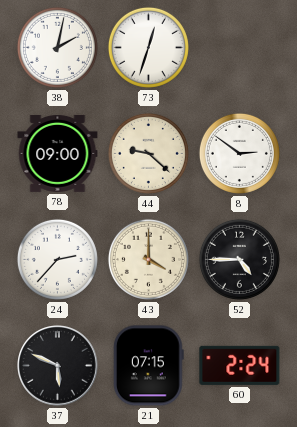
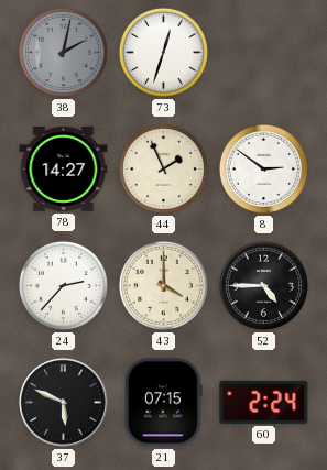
38 dial: white -> grey
78: 09:00 -> 14:27
44: 9:22 -> 1:56
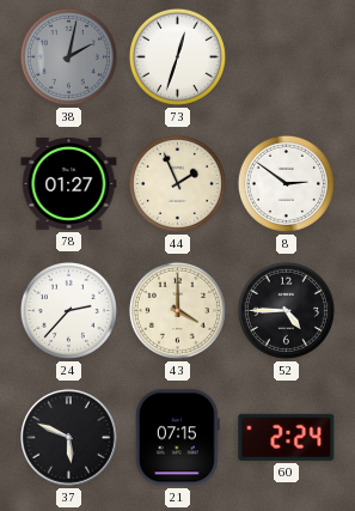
78: 14:27 -> 01:27
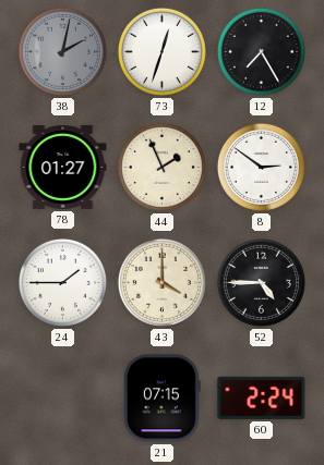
12: none -> 7:25
24: 2:37 -> 1:45
37: 5:49 -> none
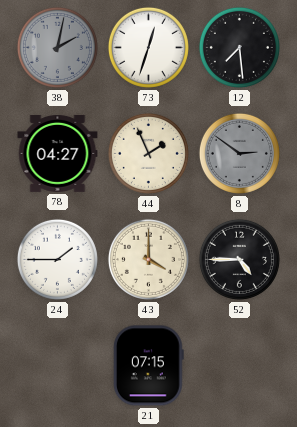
12: 7:25 -> 7:29
78: 01:27 -> 04:27
8 dial: white -> grey
60: 2:24 -> none
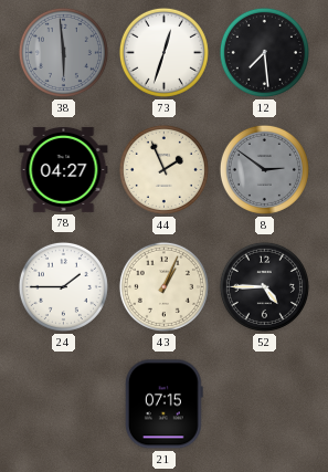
38: 2:02 -> 5:59
43: 4:00 -> 1:04
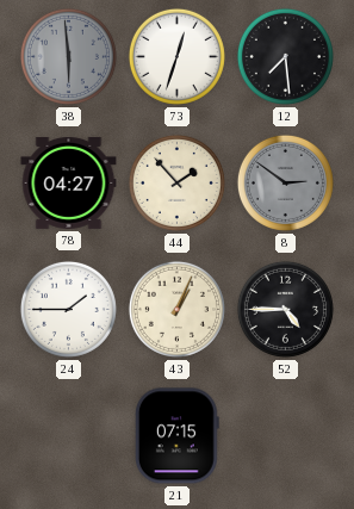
44: 1:56 -> 1:53
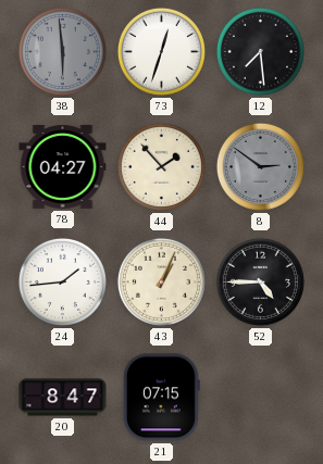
24: 1:45 -> 1:44
20: none -> 8:47
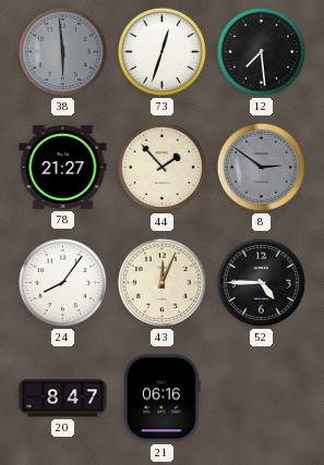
78: 04:27 -> 21:27
24: 1:44 -> 8:06
43: 1:04 -> 12:04
21: 07:15 -> 06:16
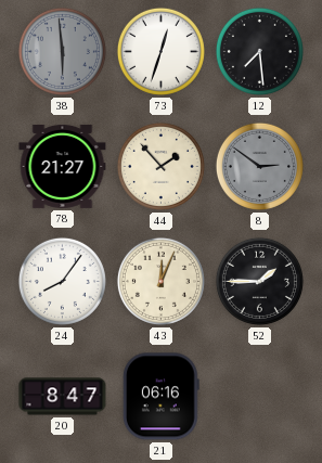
52: 4:45 -> 1:45
